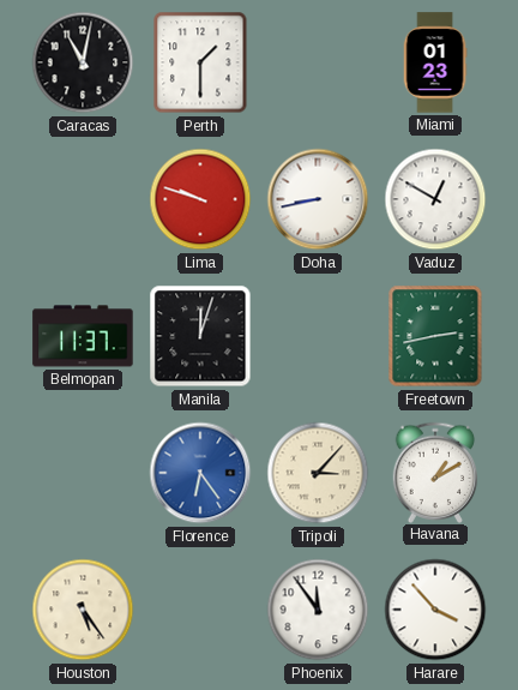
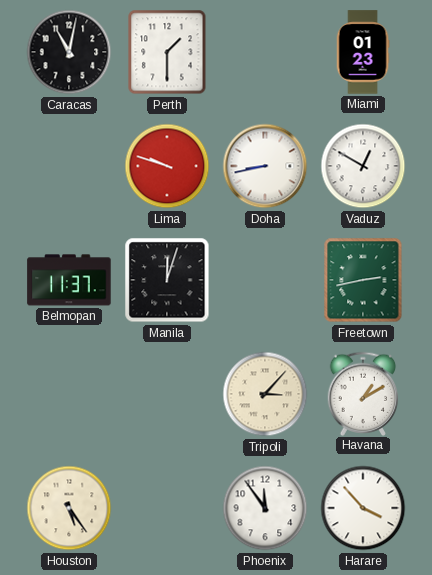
Florence: 6:24 -> none
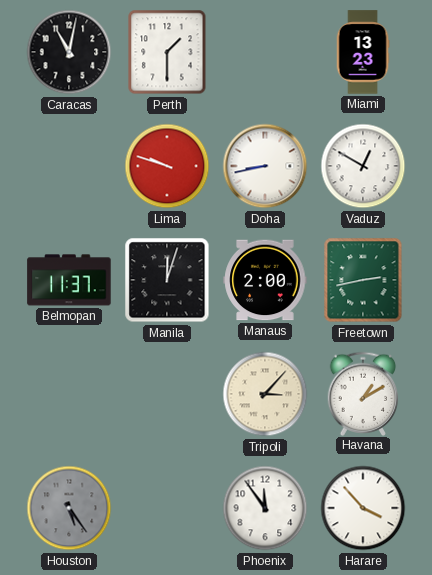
Miami: 01:23 -> 13:23
Manaus: none -> 2:00
Houston dial: cream -> grey
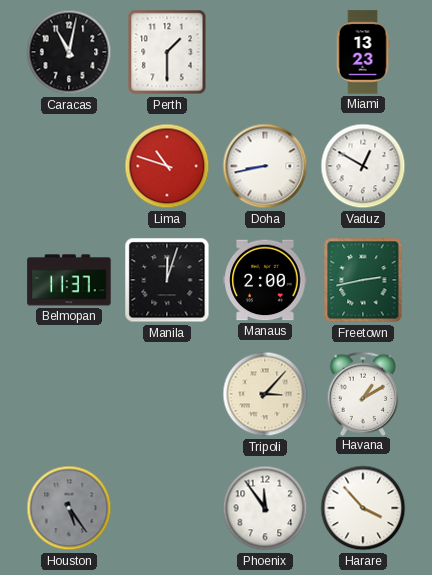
Lima: 9:48 -> 10:48
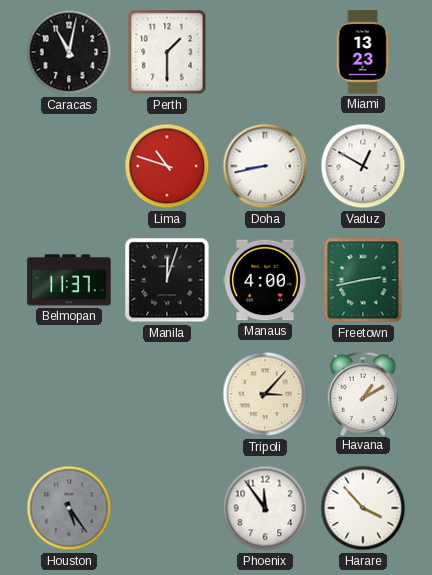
Manaus: 2:00 -> 4:00
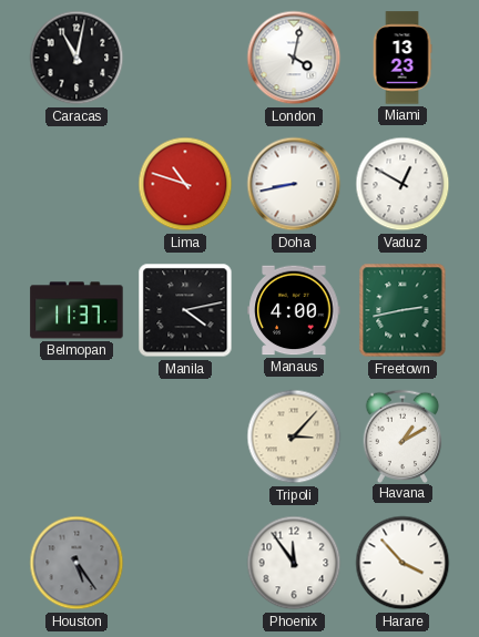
Perth: 1:30 -> none
London: none -> 4:02
Manila: 12:03 -> 4:13
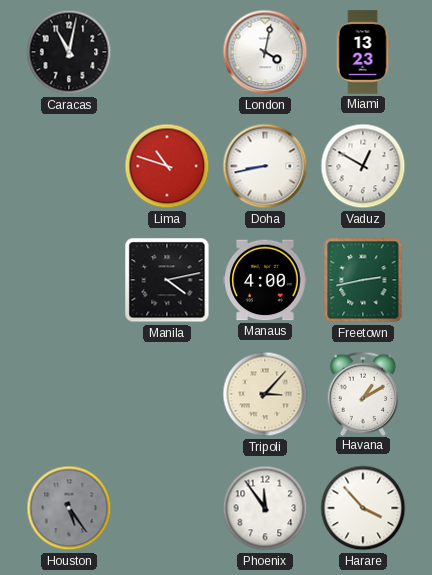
Belmopan: 11:37 -> none
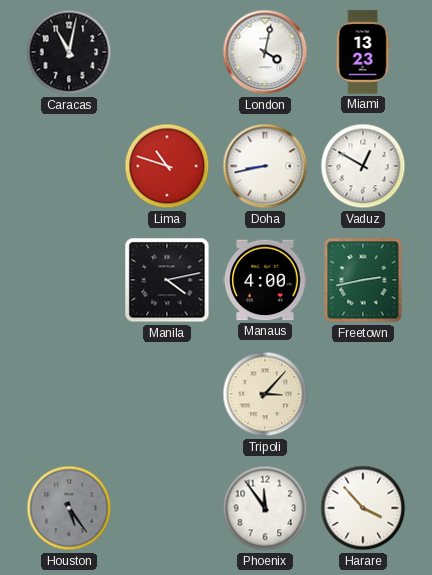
Havana: 1:10 -> none
